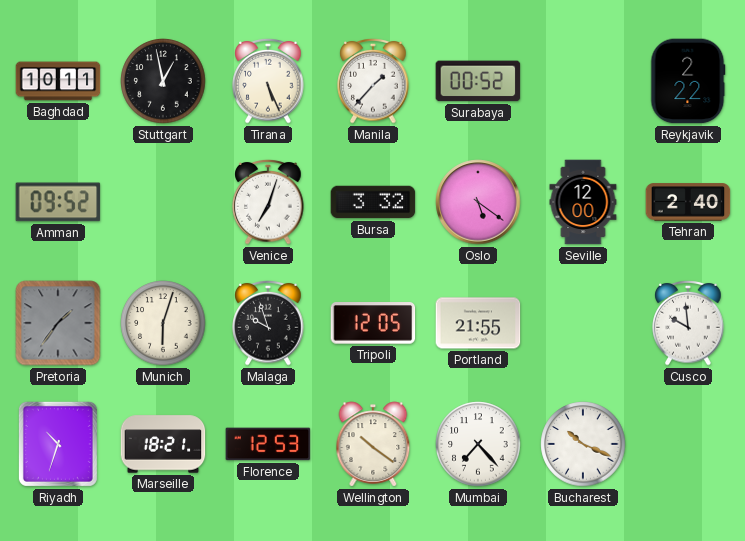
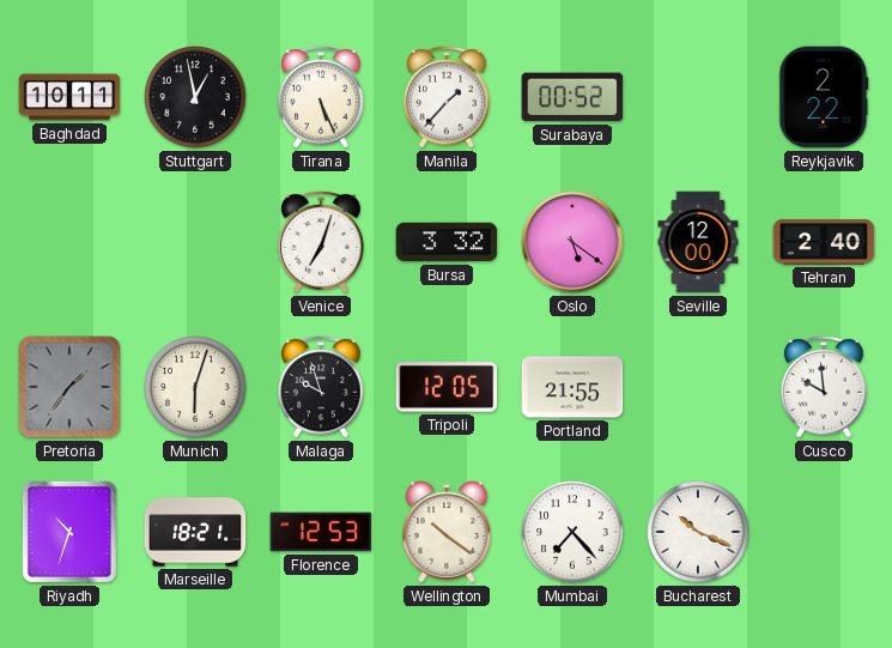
Amman: 09:52 -> none
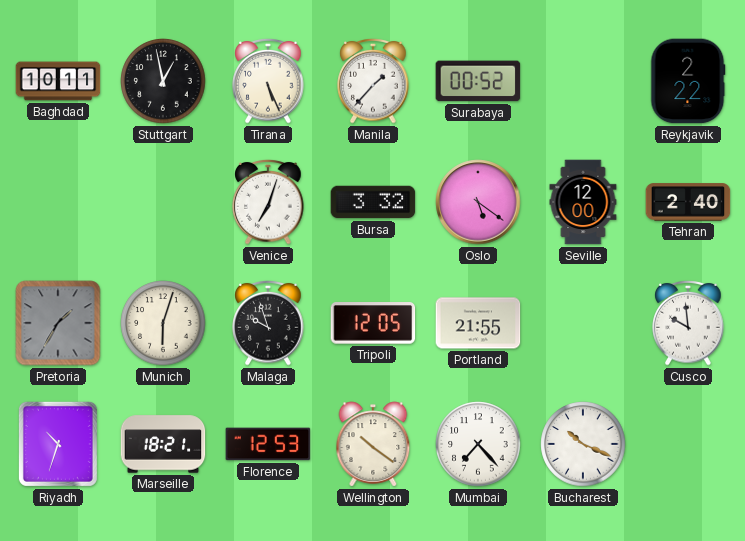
Pretoria: 1:36 -> 1:35
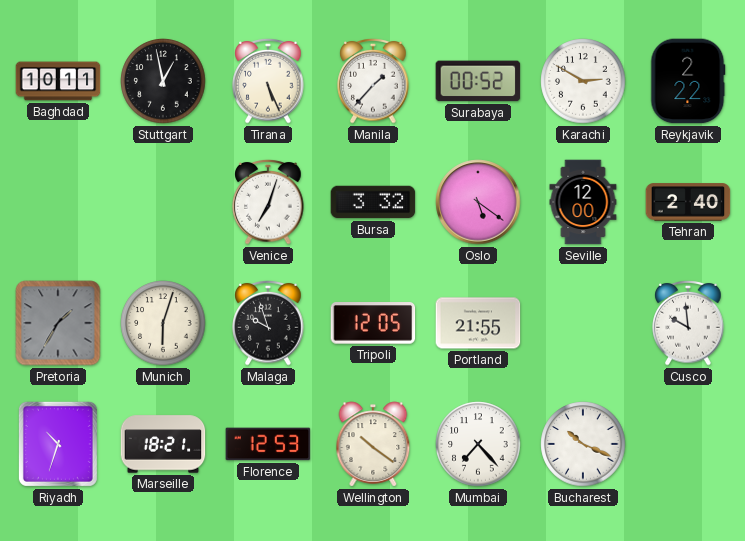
Karachi: none -> 2:50
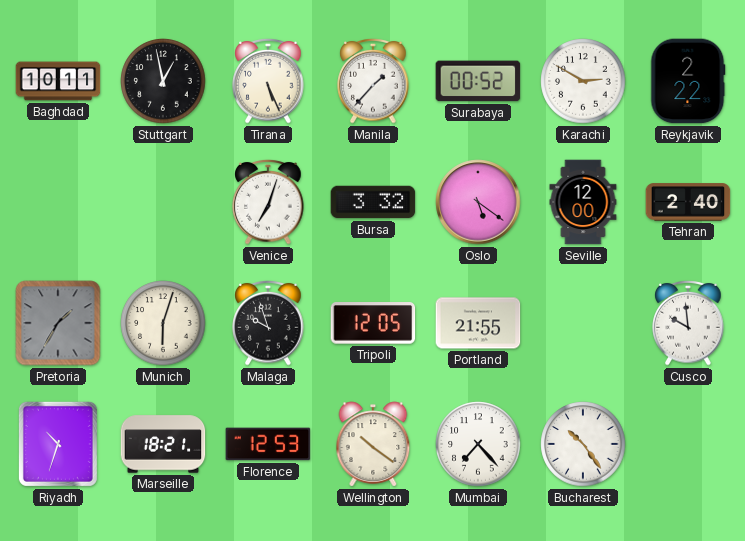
Bucharest: 10:19 -> 10:24
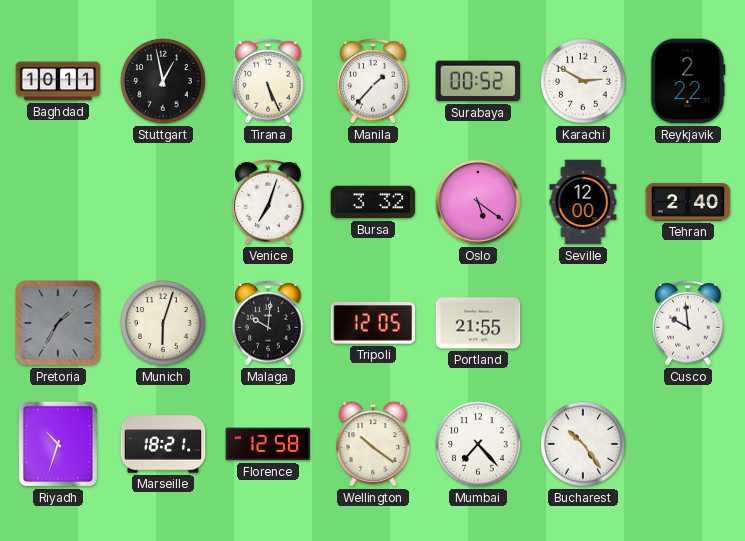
Malaga: 9:57 -> 10:01
Florence: 12:53 -> 12:58
